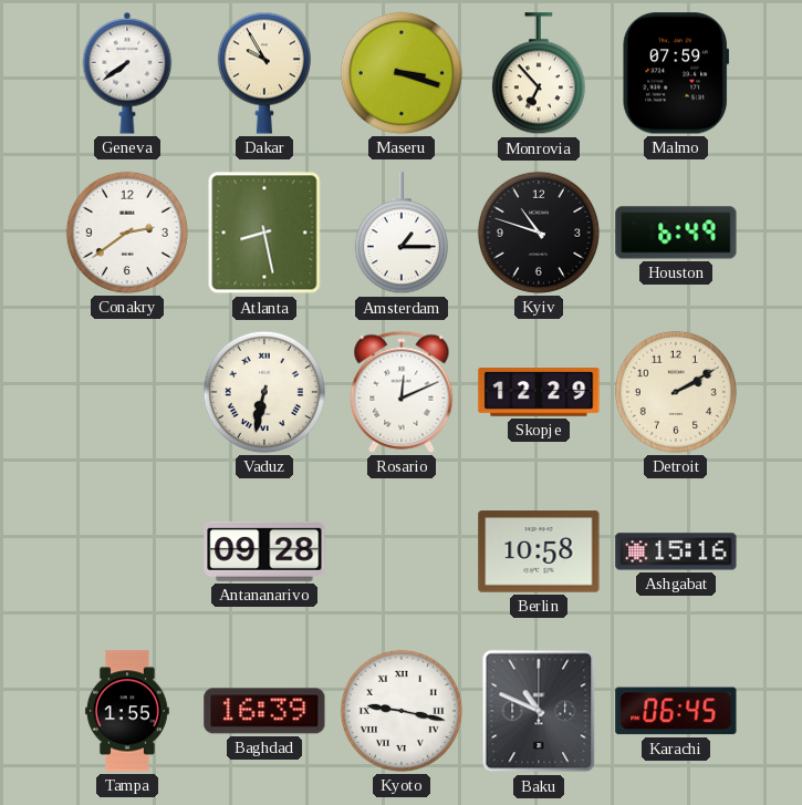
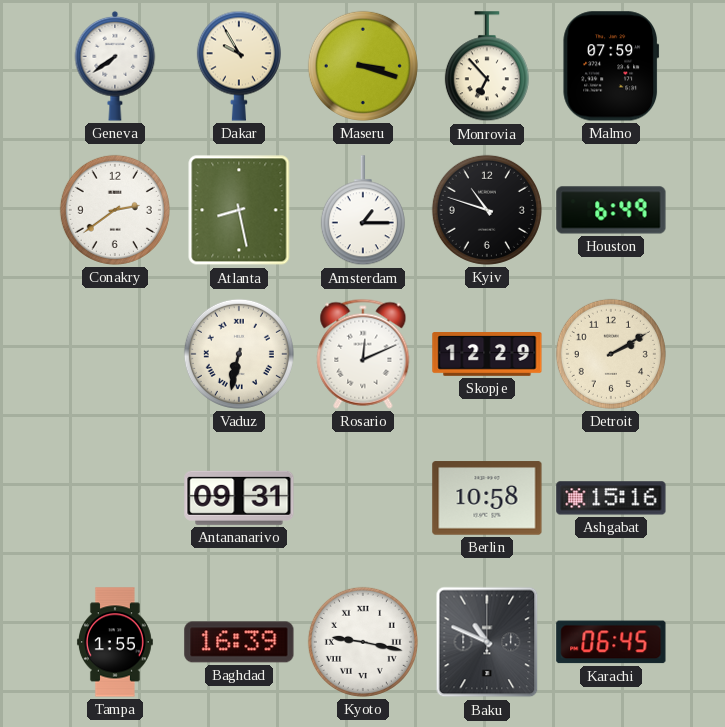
Antananarivo: 09:28 -> 09:31
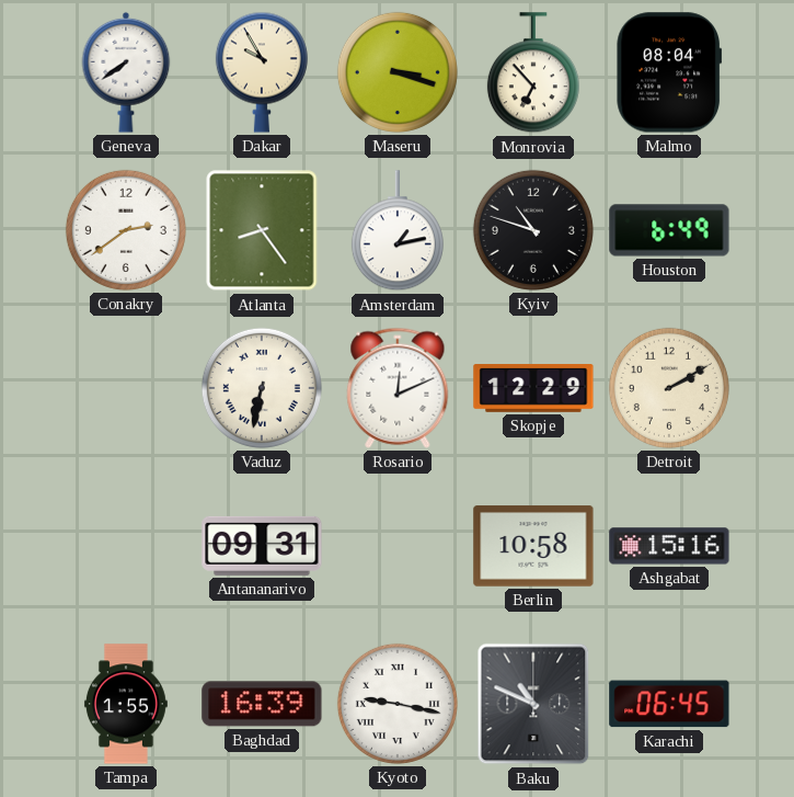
Malmo: 07:59 -> 08:04
Atlanta: 8:28 -> 8:24
Amsterdam: 1:15 -> 1:13
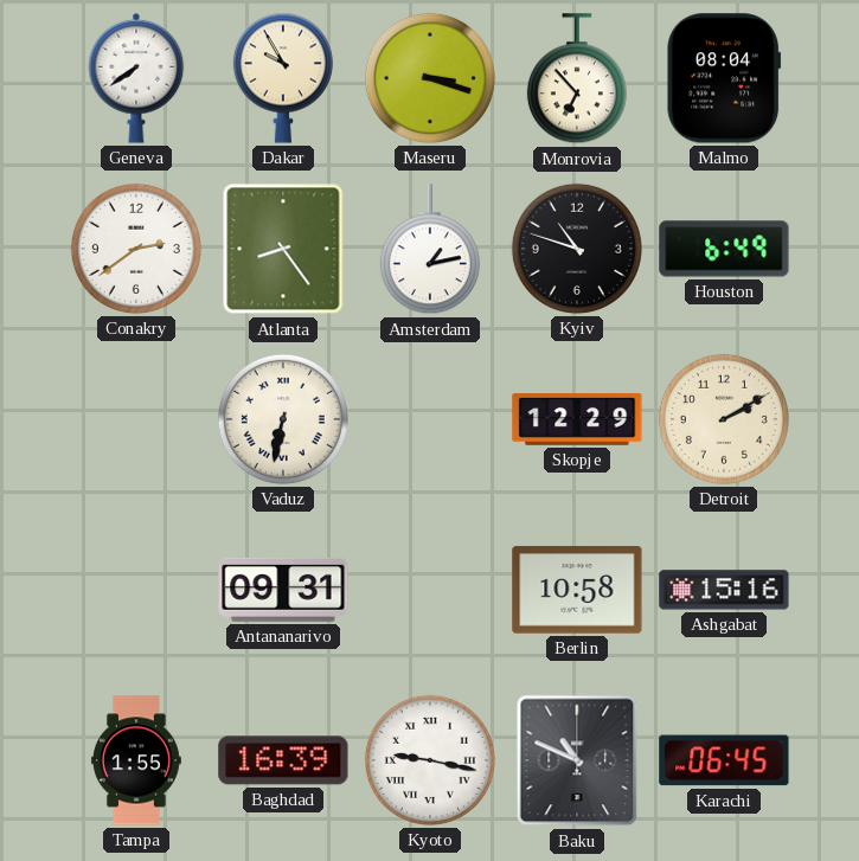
Rosario: 12:11 -> none
